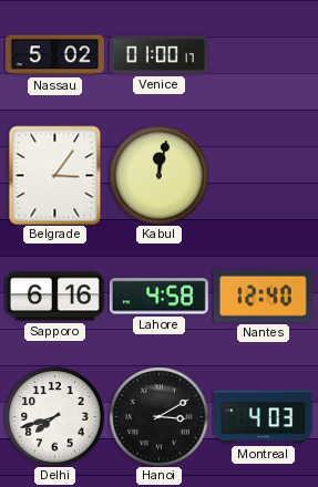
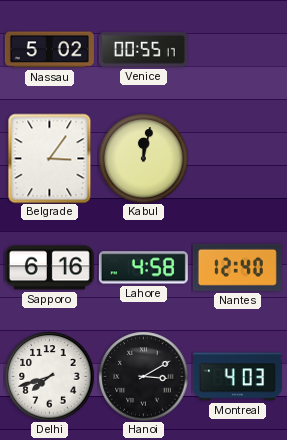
Venice: 01:00 -> 00:55
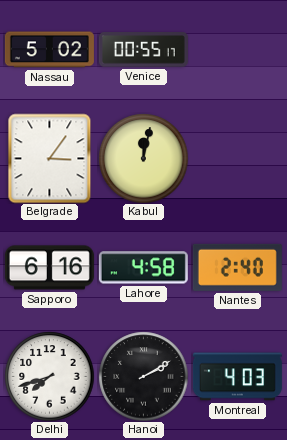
Nantes: 12:40 -> 2:40
Hanoi: 3:10 -> 2:10
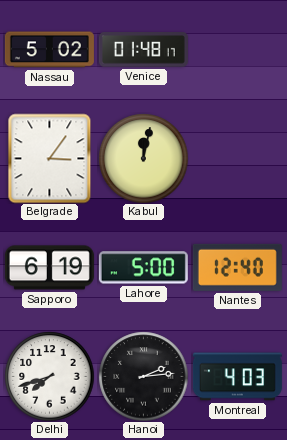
Venice: 00:55 -> 01:48
Sapporo: 6:16 -> 6:19
Lahore: 4:58 -> 5:00
Nantes: 2:40 -> 12:40
Hanoi: 2:10 -> 2:14
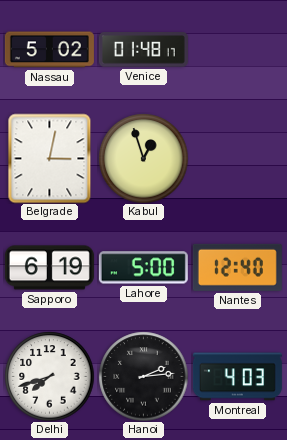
Belgrade: 3:06 -> 3:02
Kabul: 12:02 -> 12:57
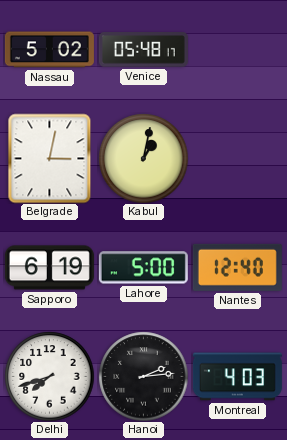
Venice: 01:48 -> 05:48
Kabul: 12:57 -> 1:02
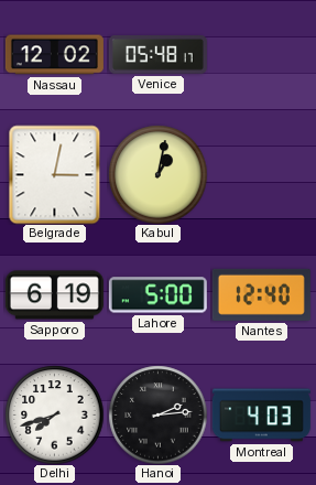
Nassau: 5:02 -> 12:02
